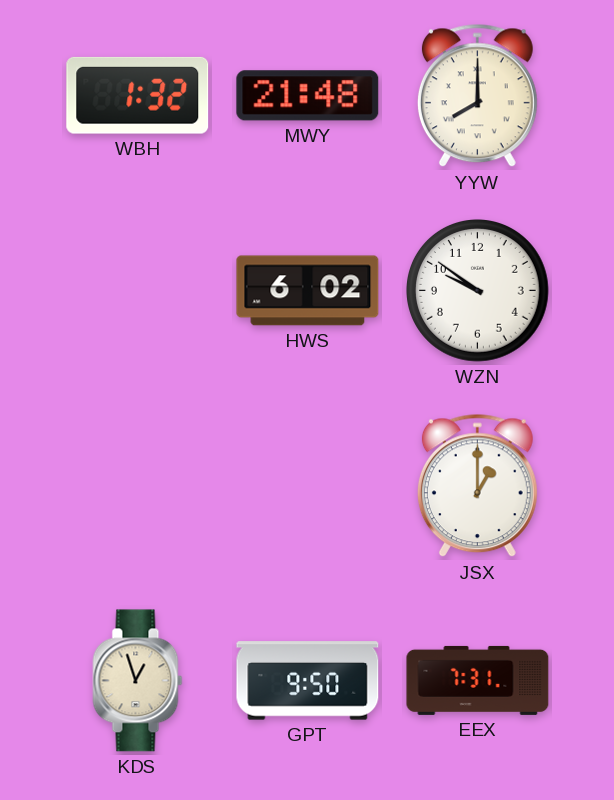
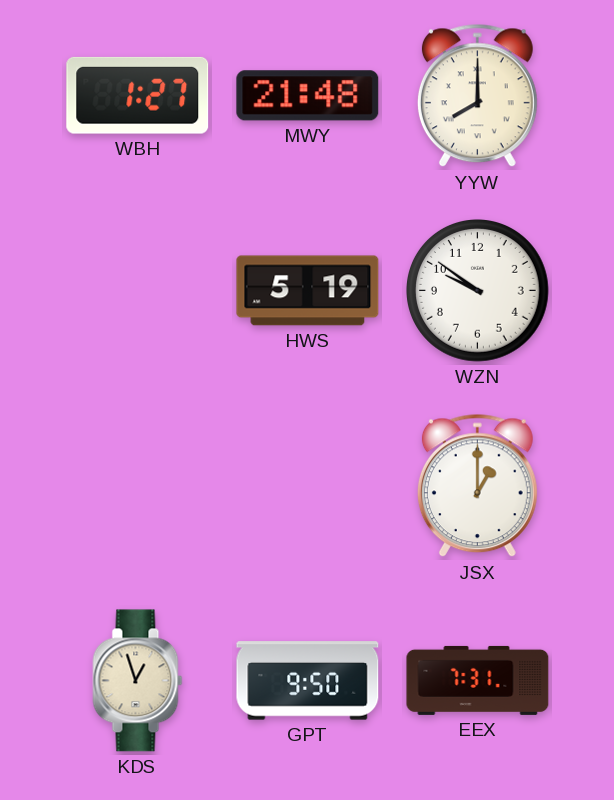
WBH: 1:32 -> 1:27
HWS: 6:02 -> 5:19
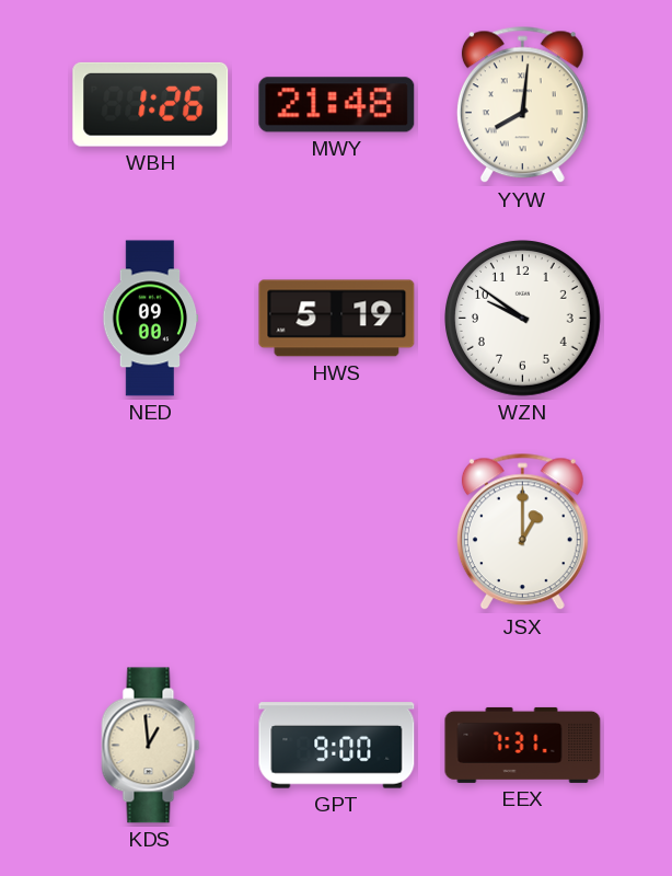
WBH: 1:27 -> 1:26
YYW: 8:00 -> 8:01
NED: none -> 09:00
KDS: 12:57 -> 12:59
GPT: 9:50 -> 9:00
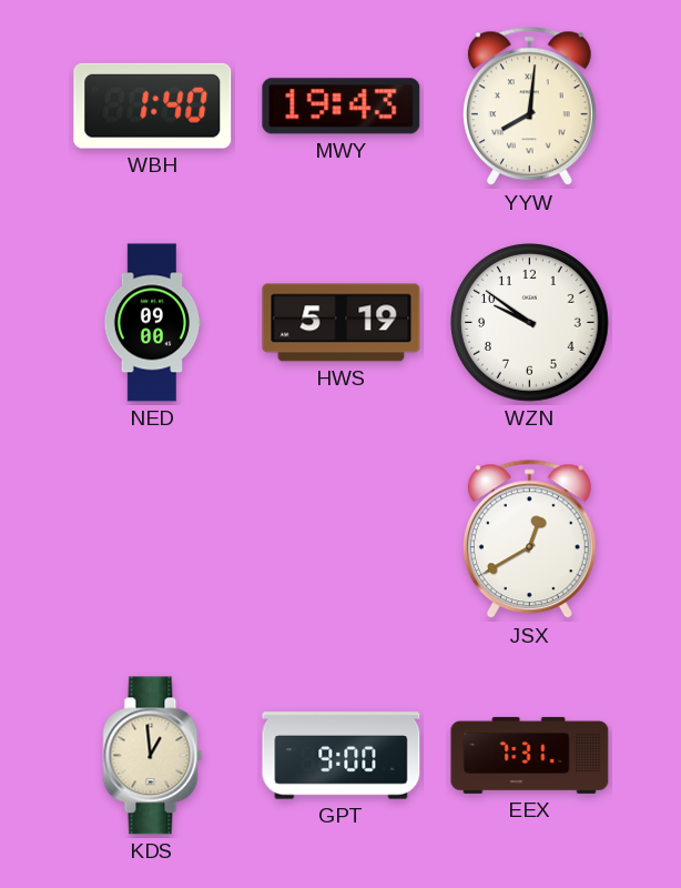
WBH: 1:26 -> 1:40
MWY: 21:48 -> 19:43
JSX: 1:00 -> 12:40
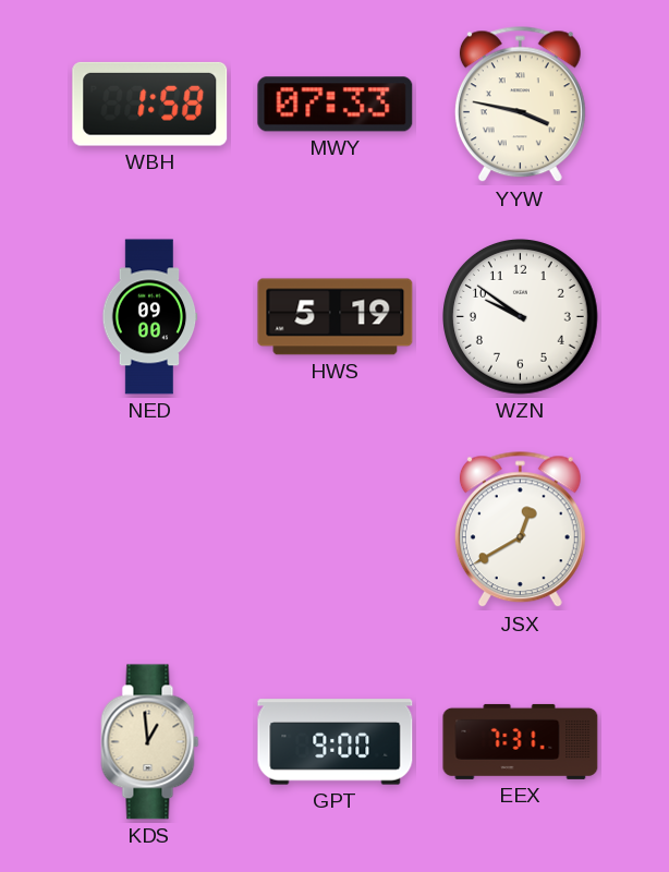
WBH: 1:40 -> 1:58
MWY: 19:43 -> 07:33
YYW: 8:01 -> 3:47
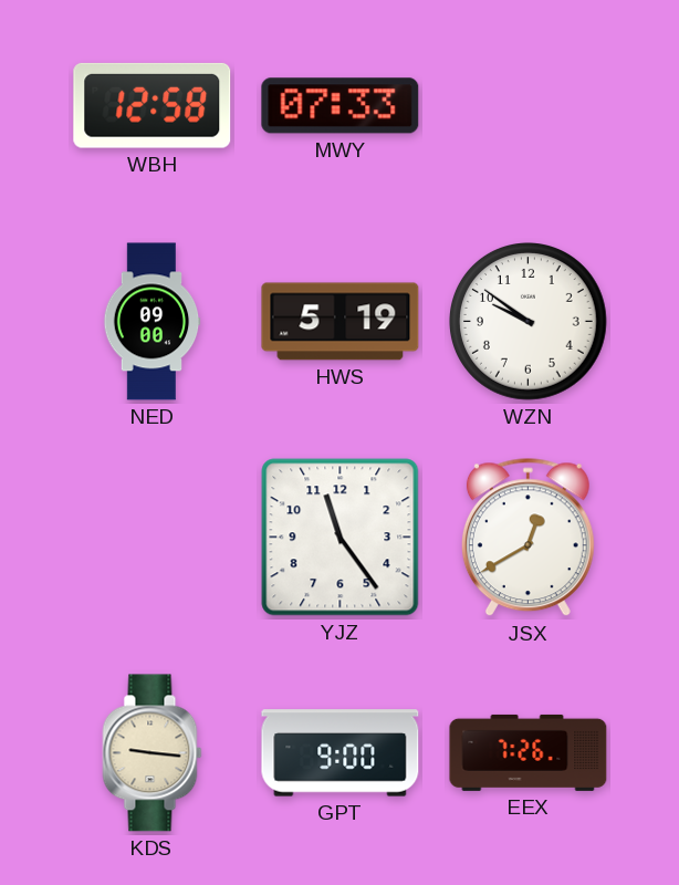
WBH: 1:58 -> 12:58
YYW: 3:47 -> none
YJZ: none -> 11:24
KDS: 12:59 -> 9:16
EEX: 7:31 -> 7:26
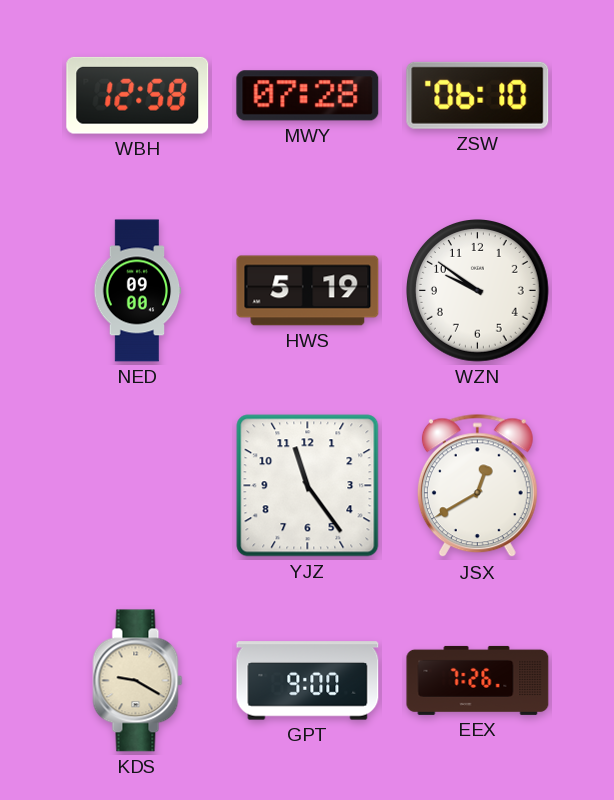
MWY: 07:33 -> 07:28
ZSW: none -> 06:10
KDS: 9:16 -> 9:20
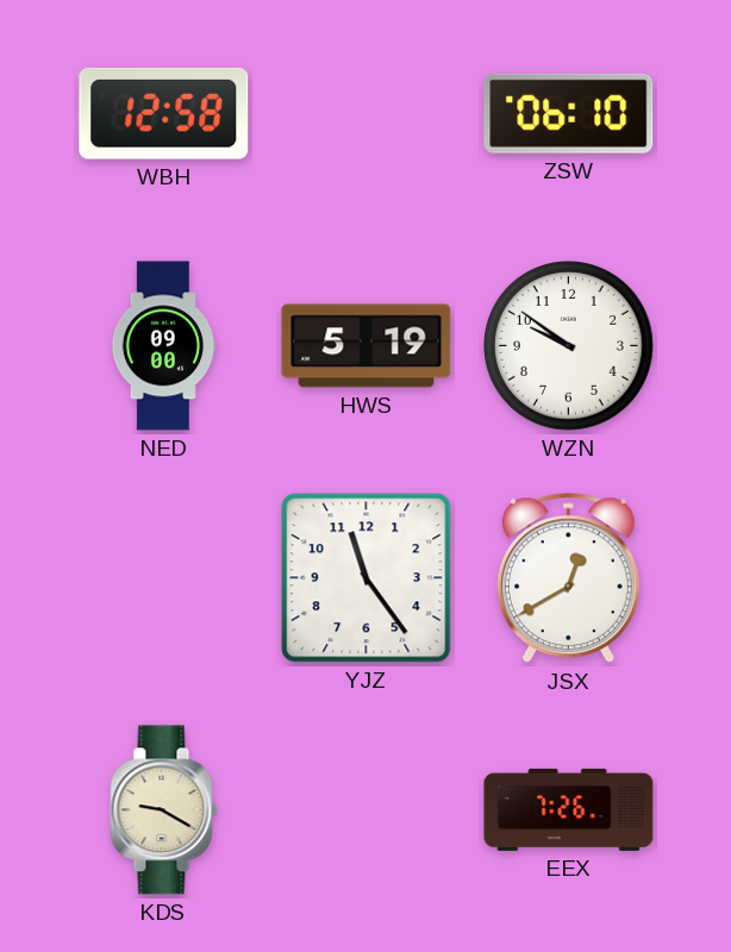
MWY: 07:28 -> none
GPT: 9:00 -> none
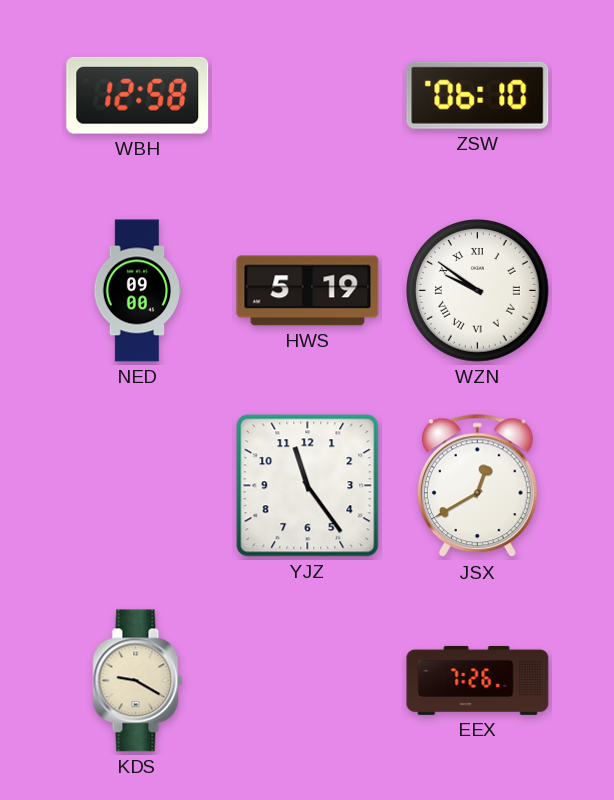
WZN numerals: Arabic -> Roman
